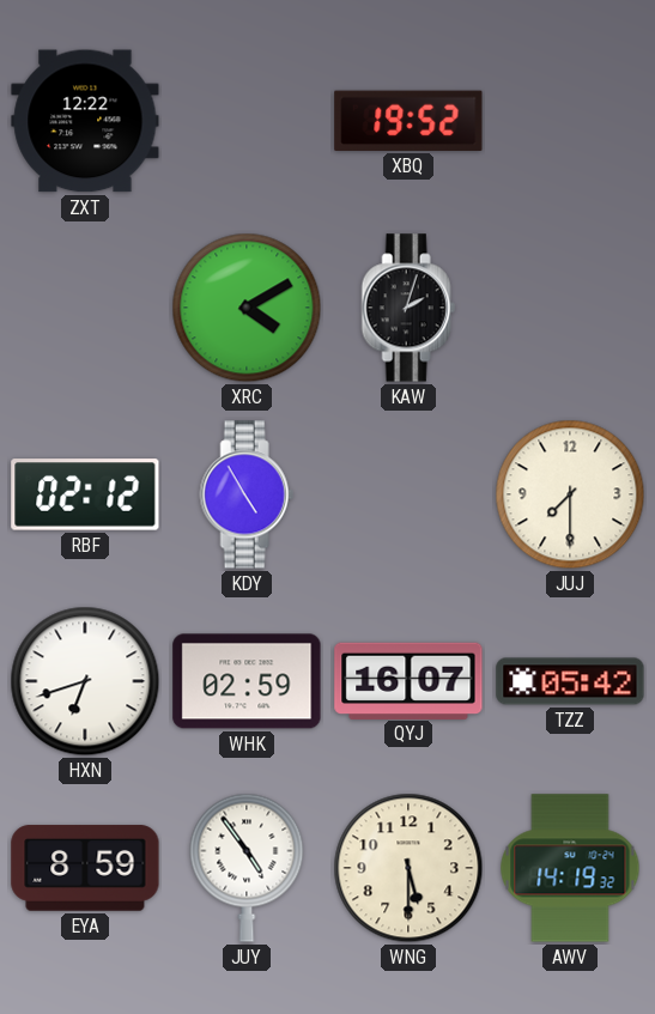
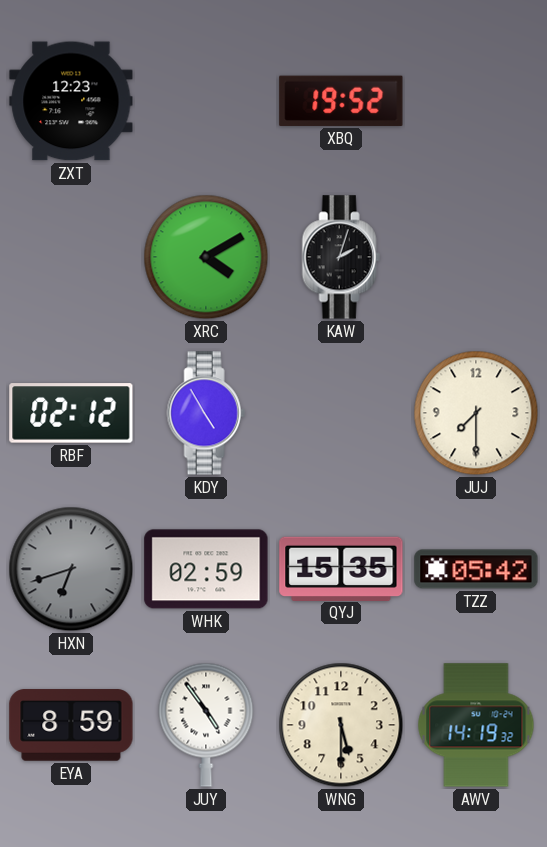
ZXT: 12:22 -> 12:23
HXN dial: white -> grey
QYJ: 16:07 -> 15:35
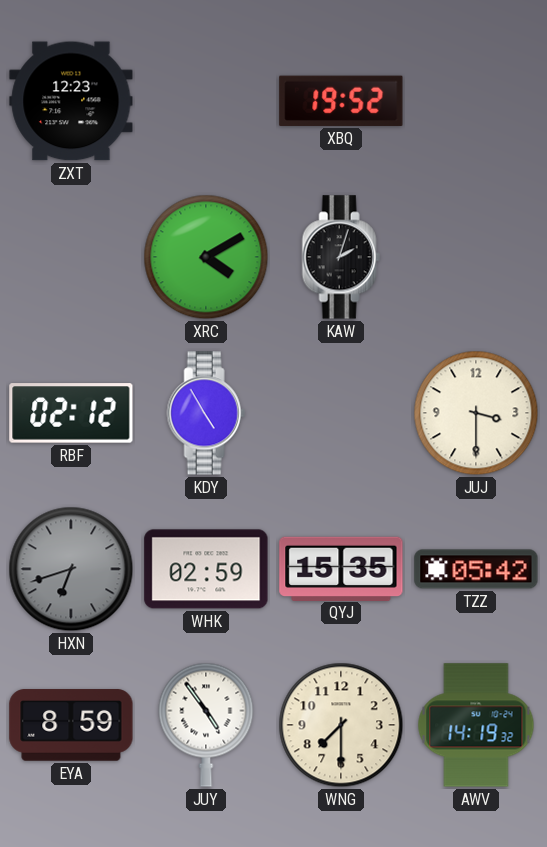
JUJ: 7:30 -> 3:30
WNG: 5:30 -> 7:30
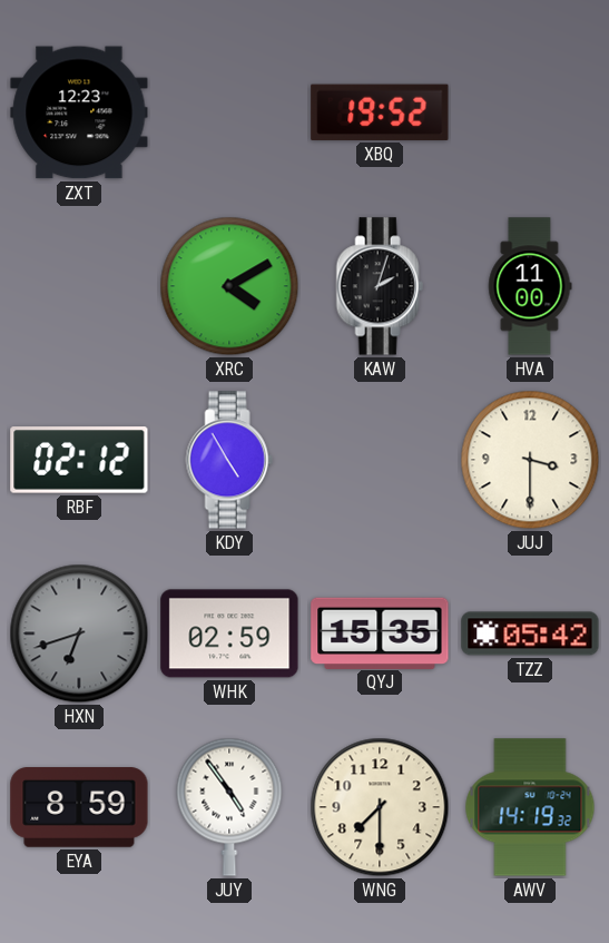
HVA: none -> 11:00
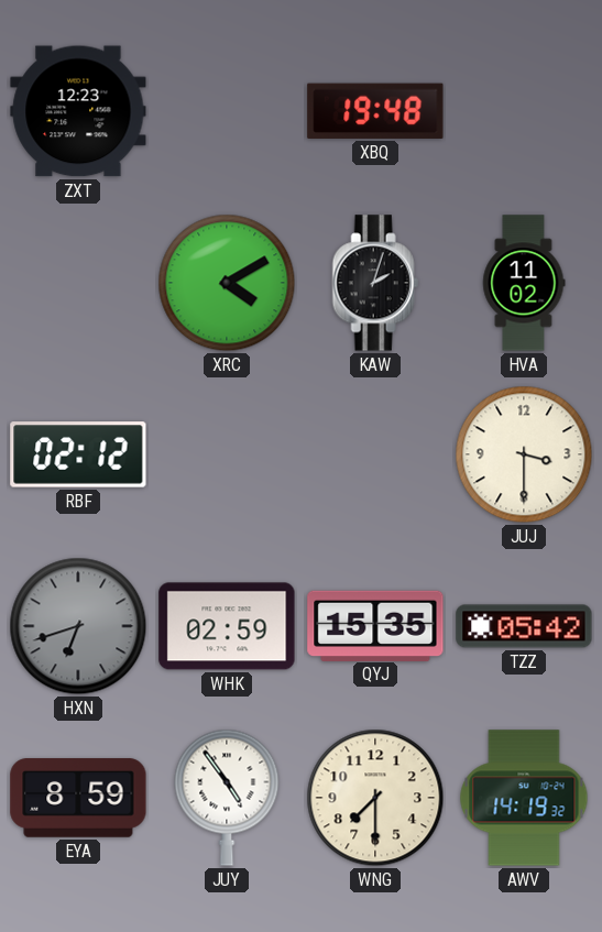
XBQ: 19:52 -> 19:48
HVA: 11:00 -> 11:02
KDY: 4:55 -> none
